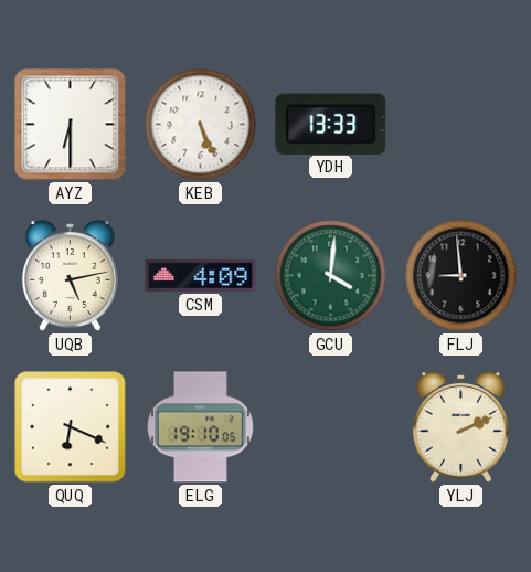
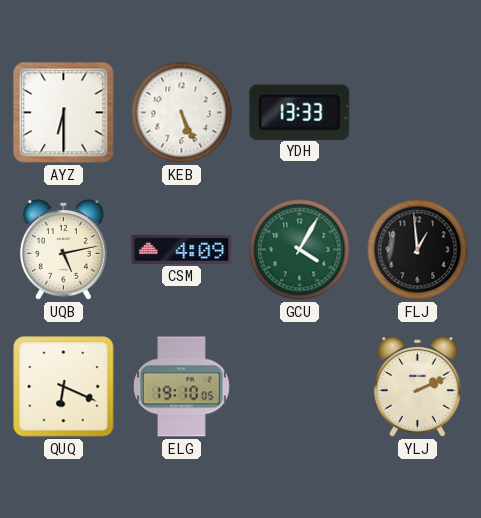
GCU: 4:01 -> 4:05
FLJ: 8:59 -> 12:59
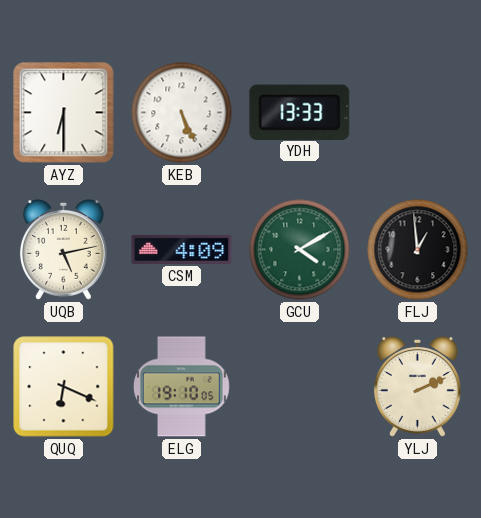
GCU: 4:05 -> 4:10
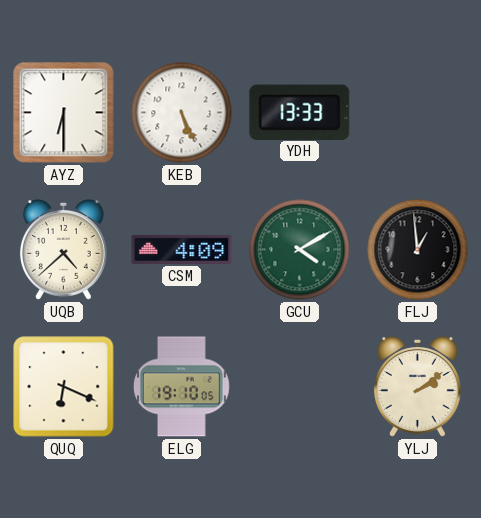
UQB: 5:13 -> 4:38
YLJ: 2:11 -> 2:09
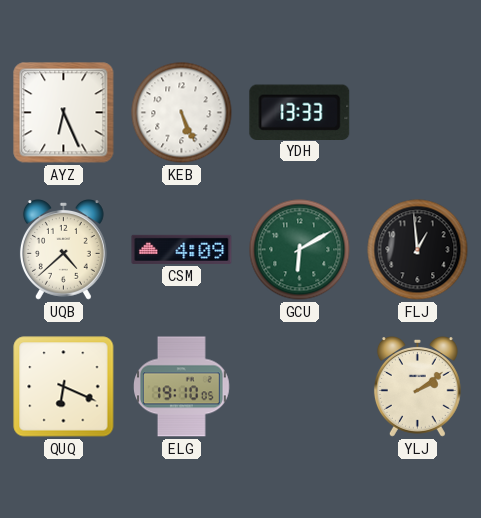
AYZ: 6:30 -> 6:26
GCU: 4:10 -> 6:10
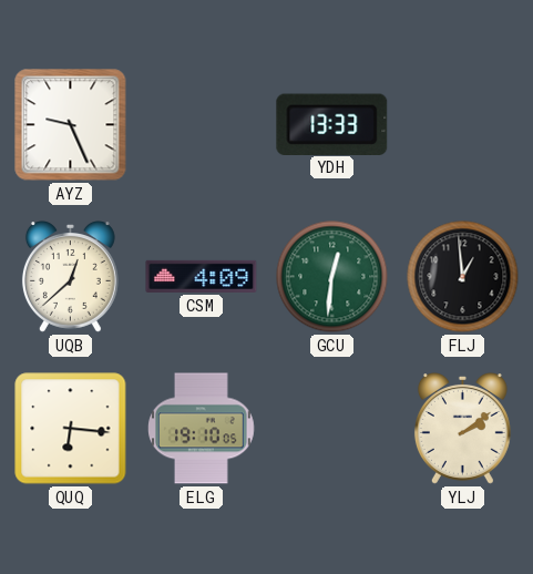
AYZ: 6:26 -> 9:26
KEB: 5:26 -> none
UQB: 4:38 -> 12:38
GCU: 6:10 -> 12:31
QUQ: 6:19 -> 6:16
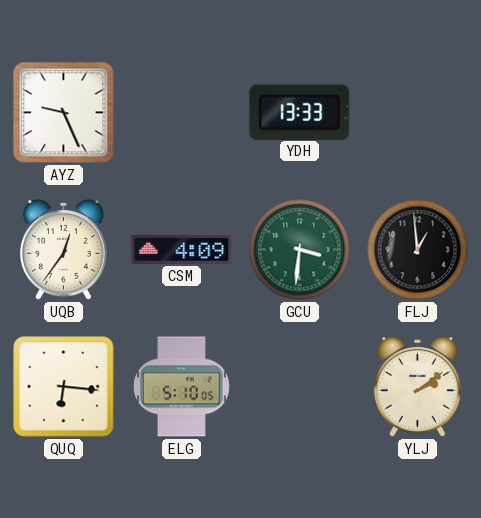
UQB: 12:38 -> 12:36
GCU: 12:31 -> 3:31
ELG: 19:10 -> 5:10
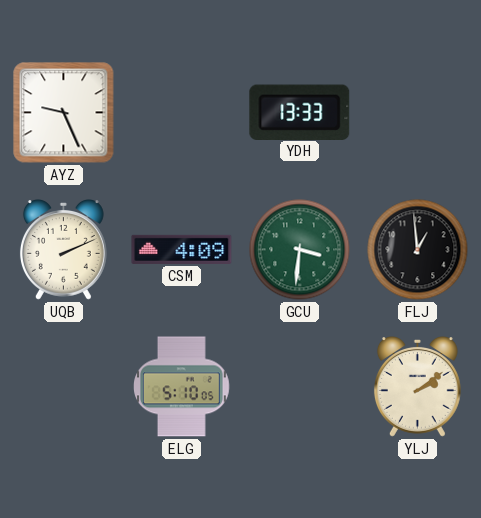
UQB: 12:36 -> 2:11
QUQ: 6:16 -> none
